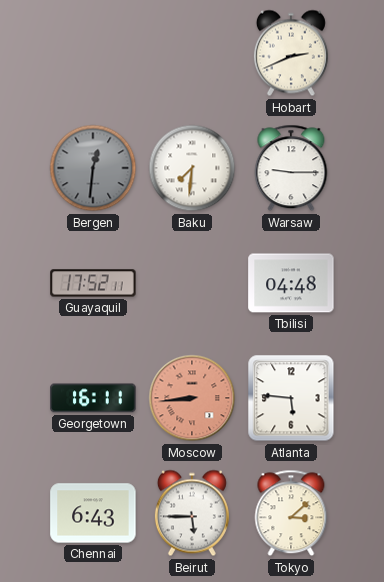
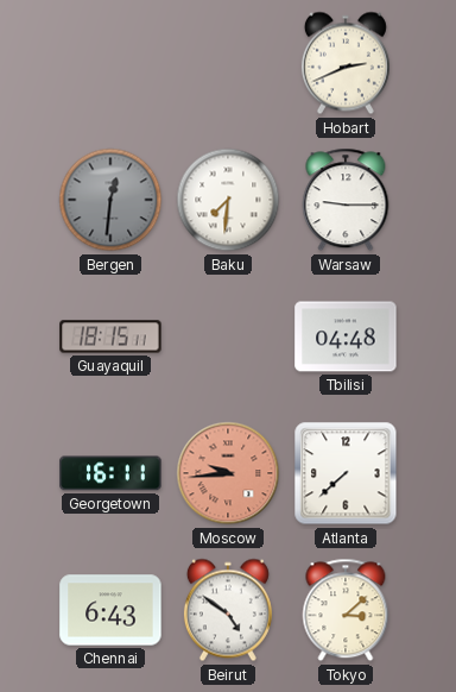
Guayaquil: 17:52 -> 18:15
Moscow: 8:44 -> 9:44
Atlanta: 5:46 -> 7:38
Beirut: 5:45 -> 4:51
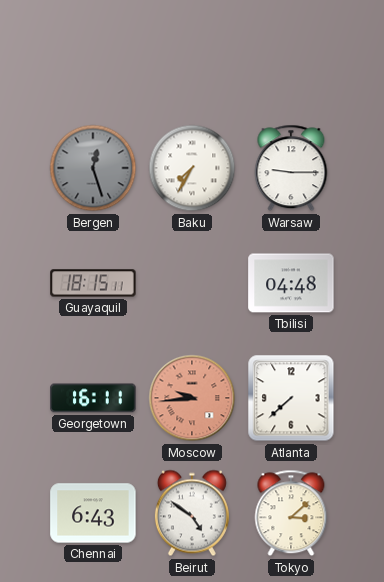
Hobart: 2:41 -> none
Bergen: 12:31 -> 12:27
Baku: 7:31 -> 7:35
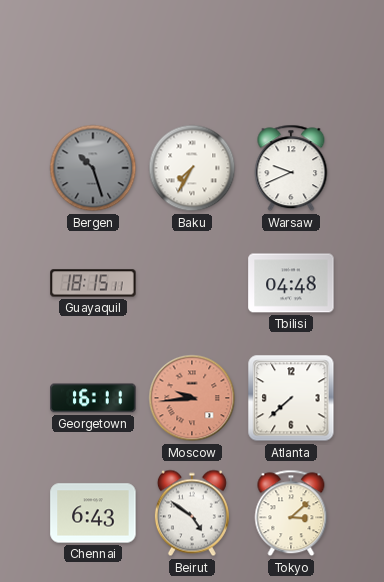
Bergen: 12:27 -> 10:27
Warsaw: 9:15 -> 9:41
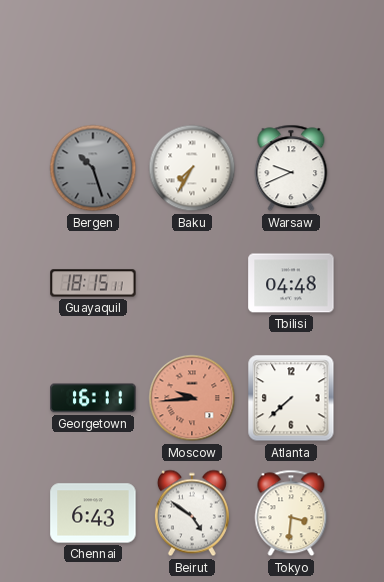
Tokyo: 3:08 -> 3:31
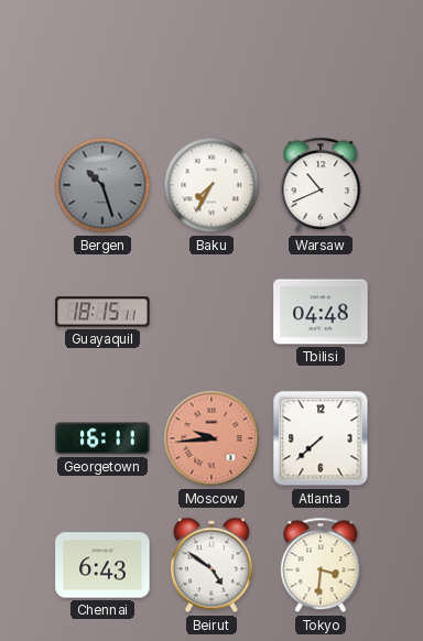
Warsaw: 9:41 -> 10:41
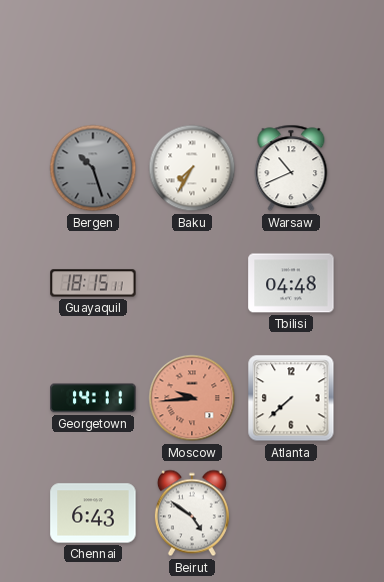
Georgetown: 16:11 -> 14:11
Tokyo: 3:31 -> none
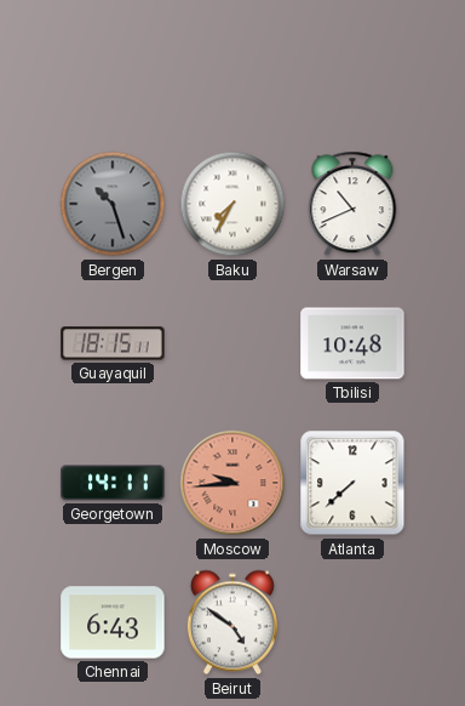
Tbilisi: 04:48 -> 10:48
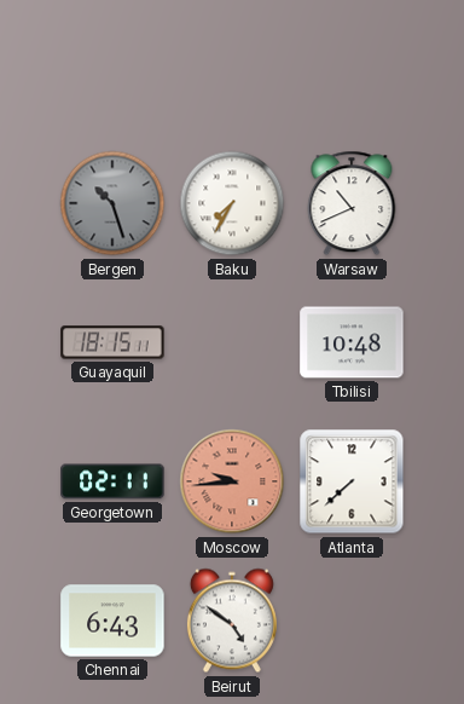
Georgetown: 14:11 -> 02:11
